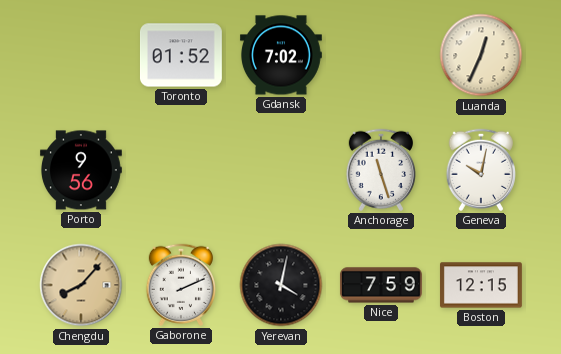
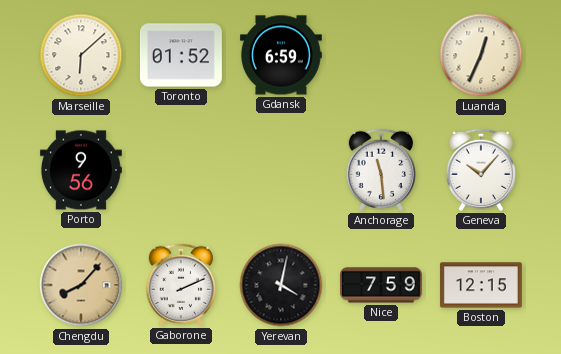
Marseille: none -> 6:08
Gdansk: 7:02 -> 6:59
Anchorage: 11:27 -> 11:29
Geneva: 10:02 -> 10:07
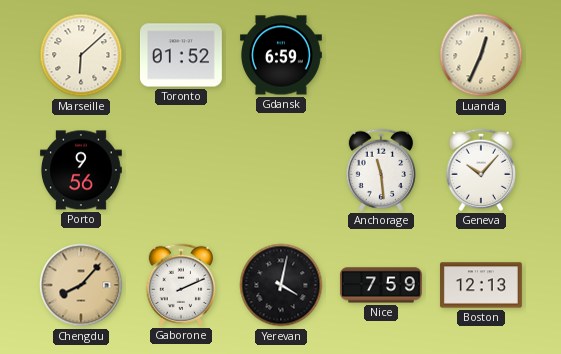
Boston: 12:15 -> 12:13
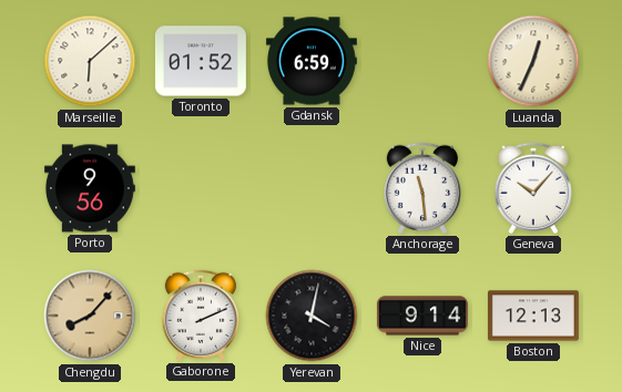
Nice: 7:59 -> 9:14
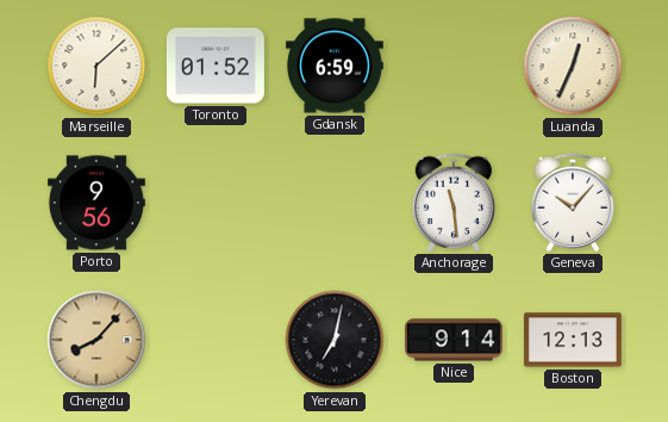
Gaborone: 2:11 -> none
Yerevan: 4:02 -> 7:02
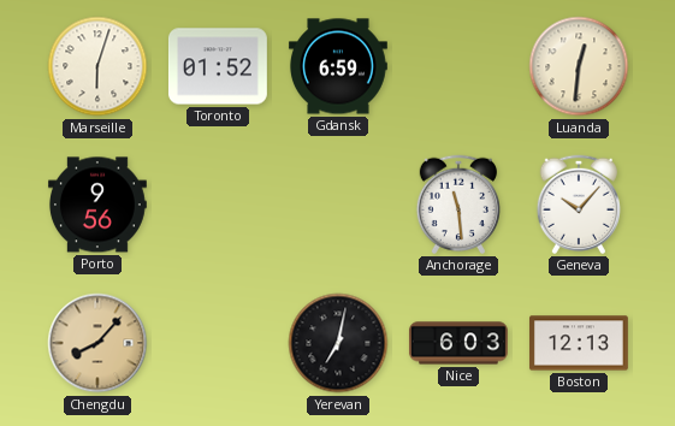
Marseille: 6:08 -> 6:03
Luanda: 12:34 -> 12:31
Nice: 9:14 -> 6:03
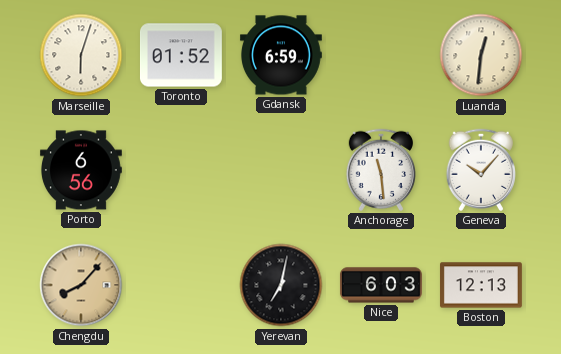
Porto: 9:56 -> 6:56
